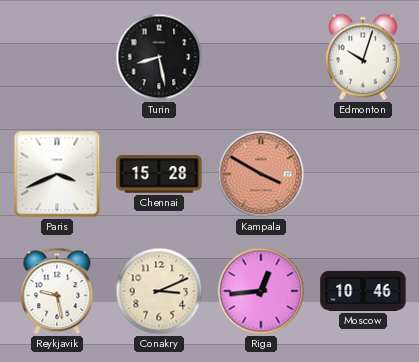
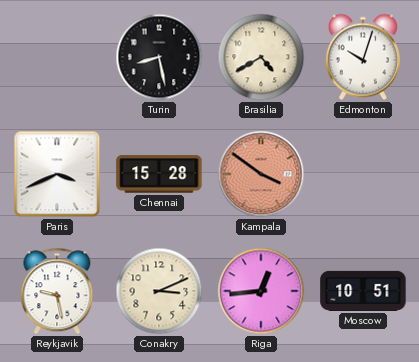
Brasilia: none -> 4:40
Kampala: 3:50 -> 3:51
Moscow: 10:46 -> 10:51
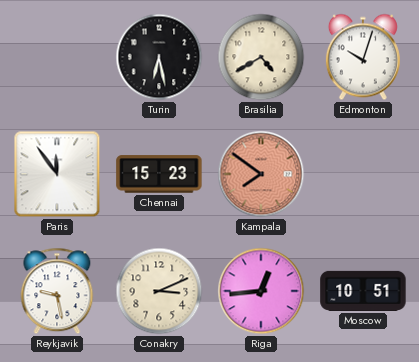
Turin: 8:28 -> 6:28
Paris: 3:41 -> 11:54
Chennai: 15:28 -> 15:23
Kampala: 3:51 -> 7:51
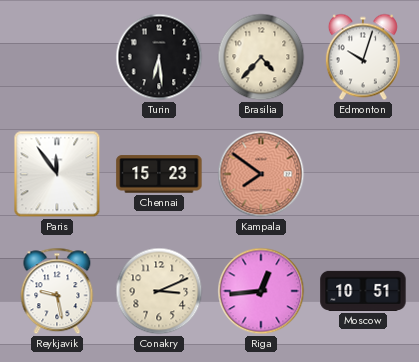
Turin: 6:28 -> 6:29
Brasilia: 4:40 -> 4:37
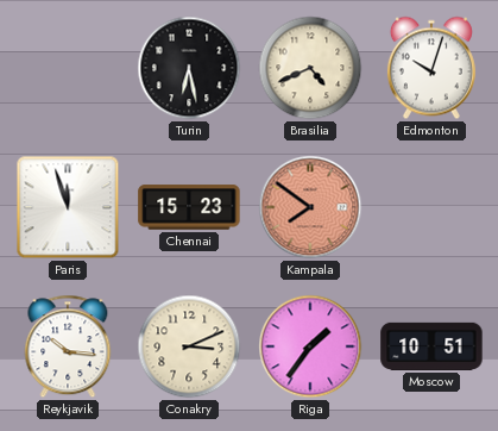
Turin: 6:29 -> 6:28
Brasilia: 4:37 -> 4:41
Paris: 11:54 -> 11:57
Reykjavik: 9:28 -> 10:16
Riga: 12:44 -> 1:36
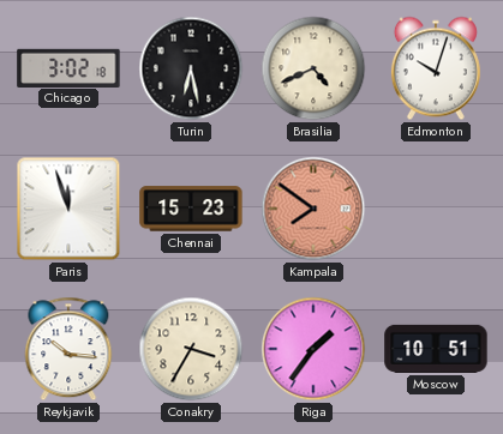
Chicago: none -> 3:02
Conakry: 3:11 -> 3:35
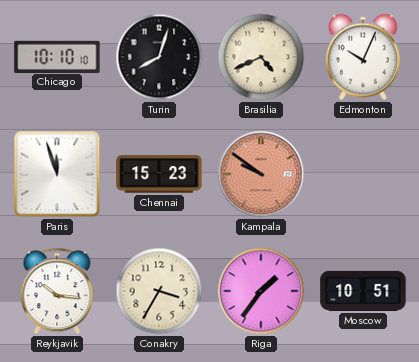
Chicago: 3:02 -> 10:10
Turin: 6:28 -> 8:03
Edmonton: 10:03 -> 10:04
Kampala: 7:51 -> 9:51
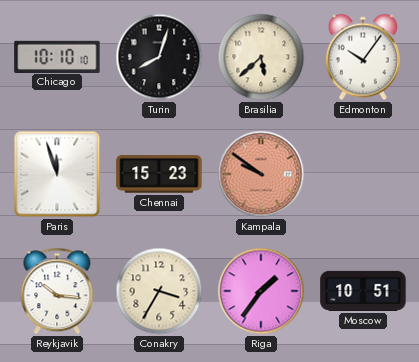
Brasilia: 4:41 -> 5:38
Edmonton: 10:04 -> 10:06
